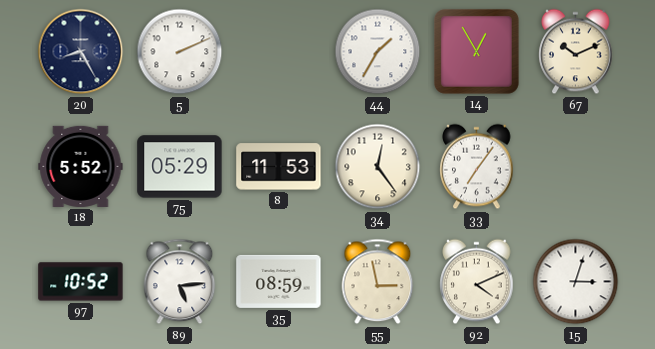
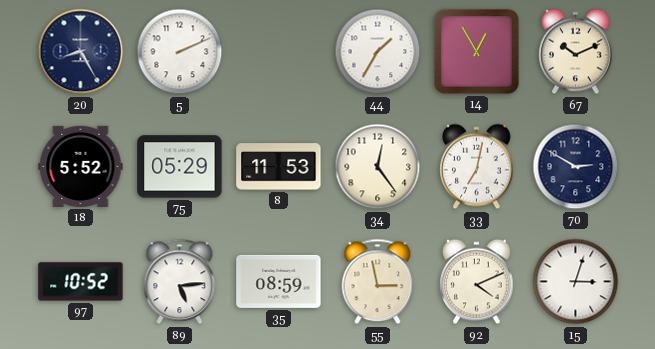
33: 7:06 -> 7:02
70: none -> 2:50
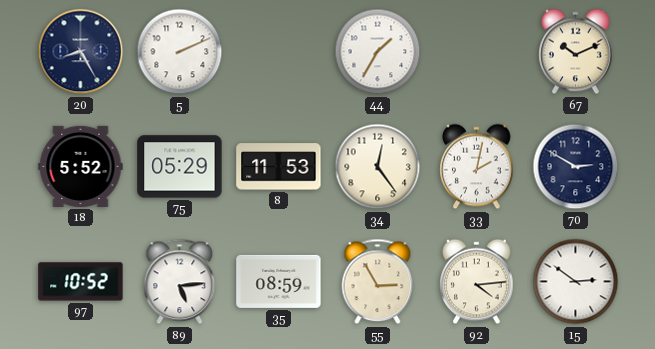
14: 12:55 -> none
33: 7:02 -> 2:02
55: 2:58 -> 2:55
92: 4:11 -> 4:14
15: 3:03 -> 2:51
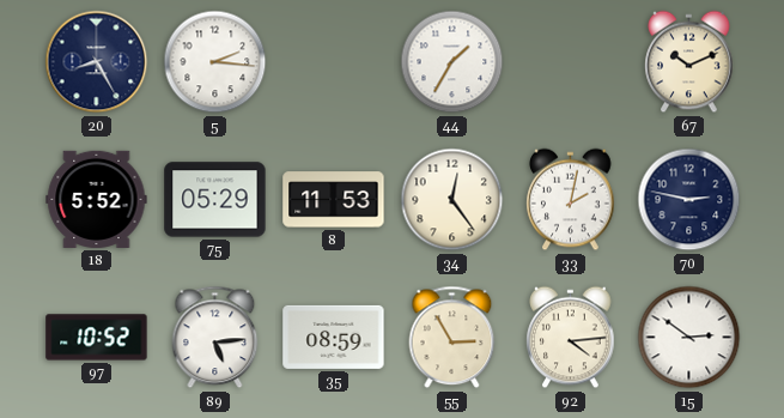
5: 2:11 -> 2:16
70: 2:50 -> 2:47
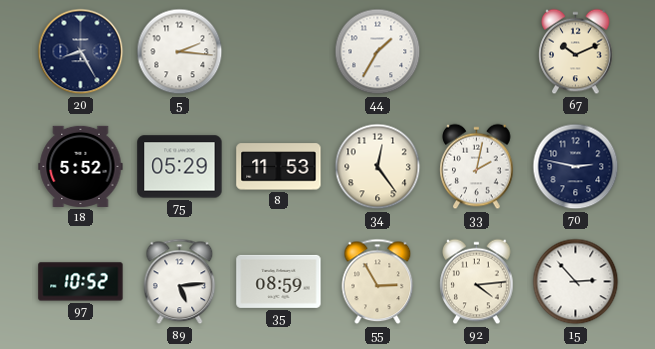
15: 2:51 -> 2:53
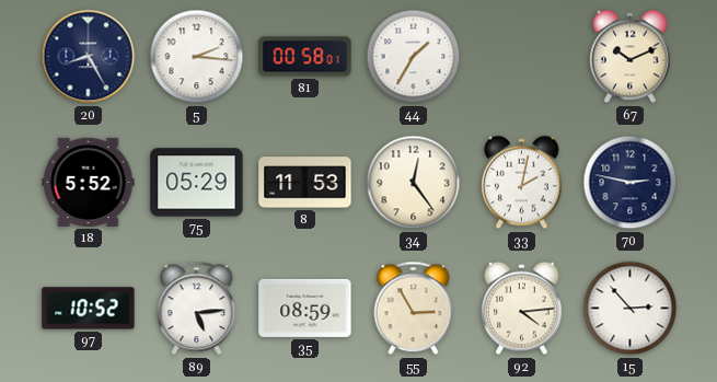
81: none -> 00:58
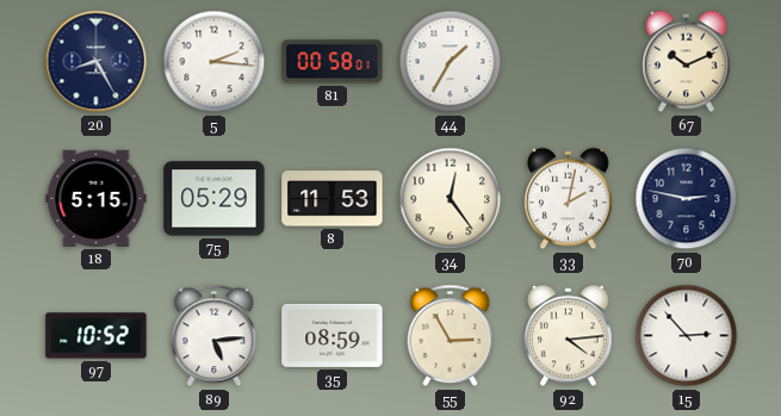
18: 5:52 -> 5:15
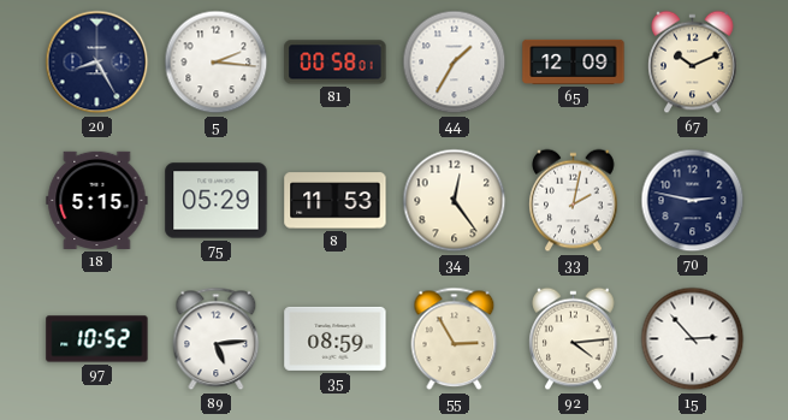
65: none -> 12:09
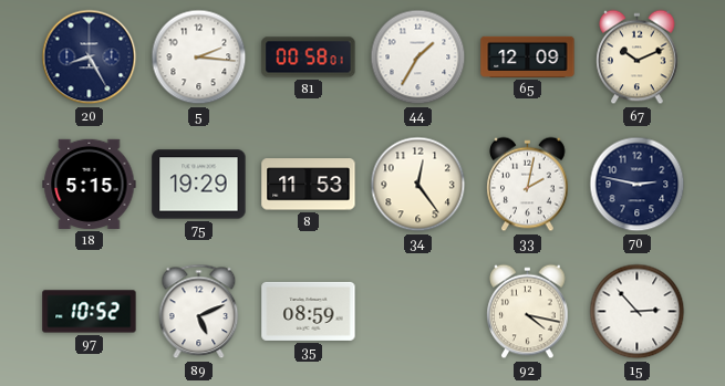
75: 05:29 -> 19:29
89: 5:14 -> 5:11
55: 2:55 -> none
92: 4:14 -> 4:17
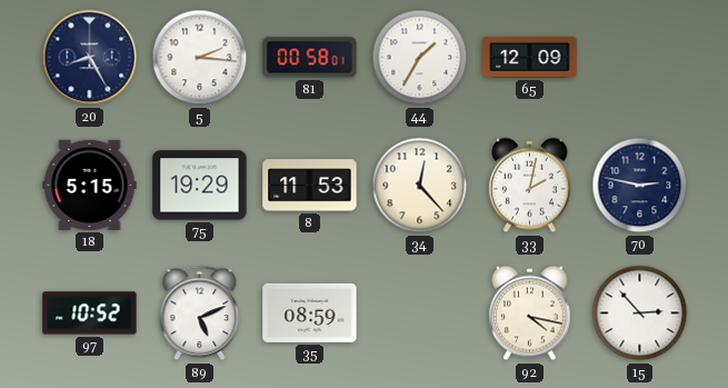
67: 10:11 -> none
34: 12:24 -> 12:23
